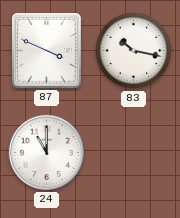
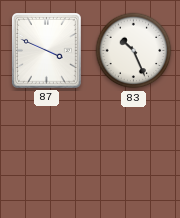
83: 10:17 -> 10:26
24: 11:00 -> none
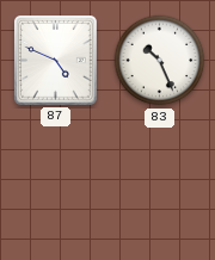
87: 3:49 -> 4:49
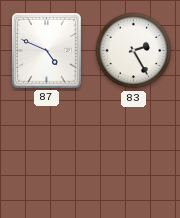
83: 10:26 -> 2:25
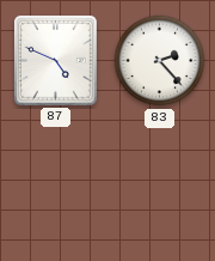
83: 2:25 -> 2:23
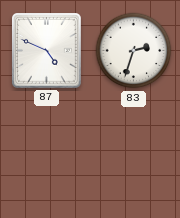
83: 2:23 -> 2:33
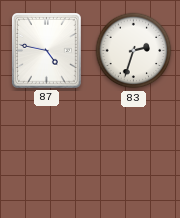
87: 4:49 -> 4:47
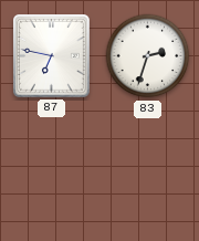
87: 4:47 -> 6:47
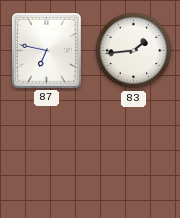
83: 2:33 -> 1:44
